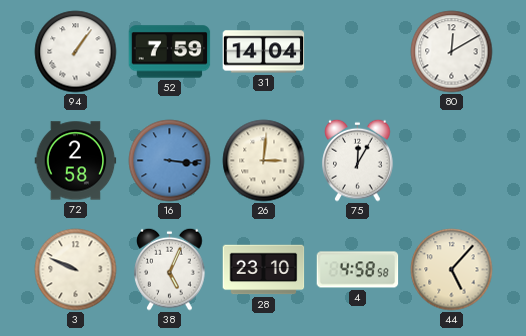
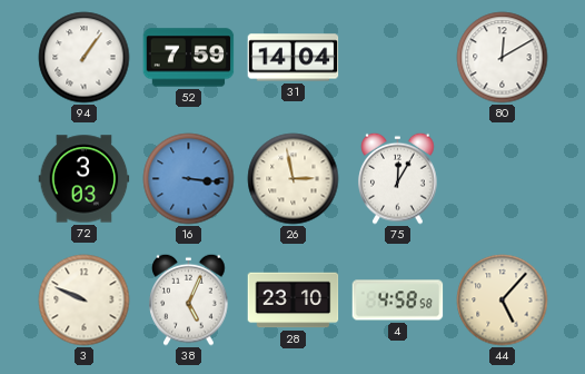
72: 2:58 -> 3:03
26: 3:01 -> 2:58
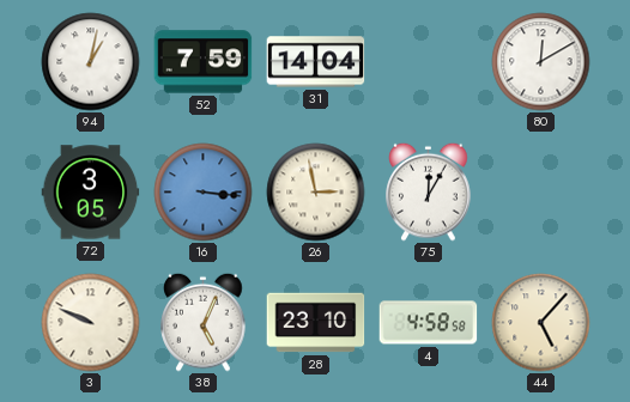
94: 1:06 -> 1:02
72: 3:03 -> 3:05
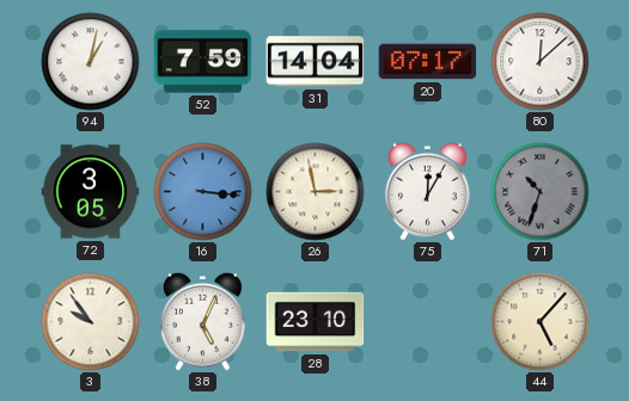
20: none -> 07:17
80: 12:10 -> 12:08
71: none -> 10:33
3: 9:49 -> 9:54
4: 4:58 -> none
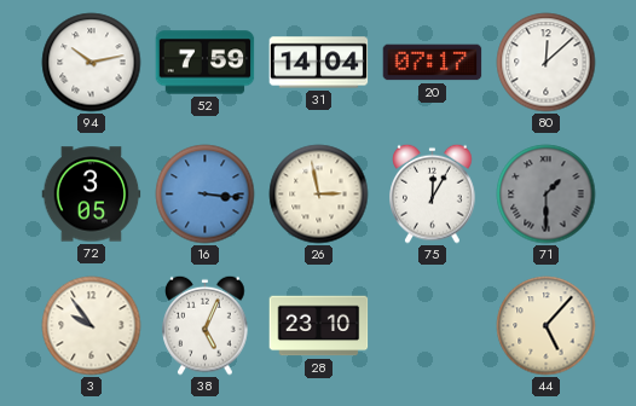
94: 1:02 -> 10:13
71: 10:33 -> 1:30
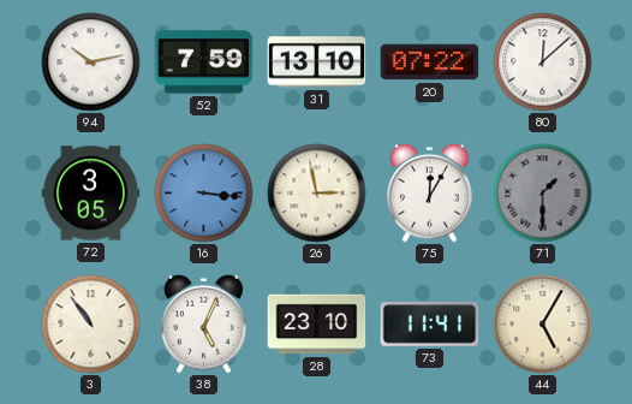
31: 14:04 -> 13:10
20: 07:17 -> 07:22
3: 9:54 -> 10:54
73: none -> 11:41
44: 5:07 -> 5:05
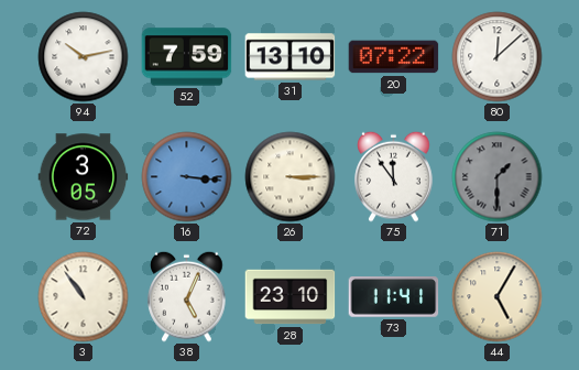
26: 2:58 -> 3:15
75: 12:05 -> 11:54
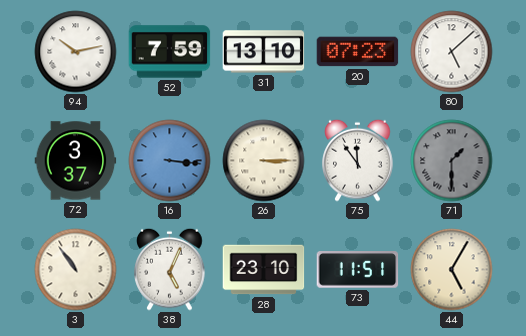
20: 07:22 -> 07:23
80: 12:08 -> 5:08
72: 3:05 -> 3:37
73: 11:41 -> 11:51
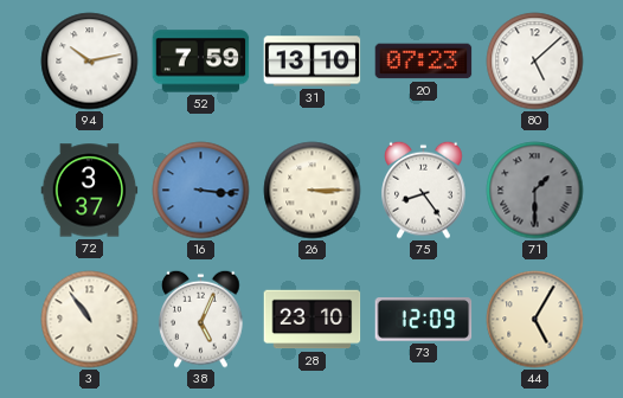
75: 11:54 -> 8:24
73: 11:51 -> 12:09
